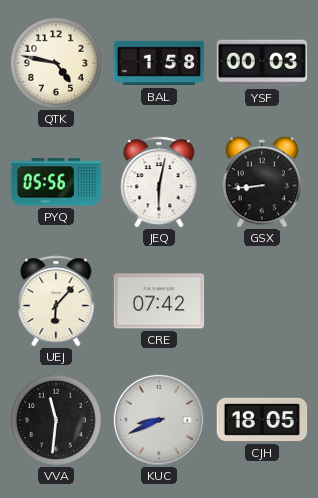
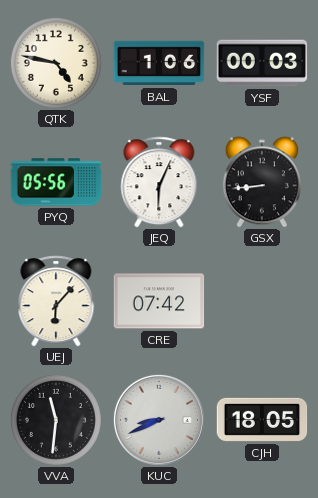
BAL: 1:58 -> 1:06
JEQ: 6:02 -> 6:04
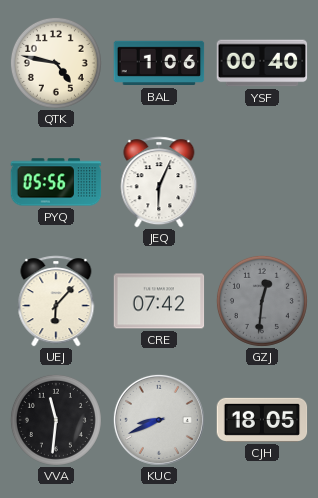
YSF: 00:03 -> 00:40
GSX: 8:44 -> none
GZJ: none -> 12:31
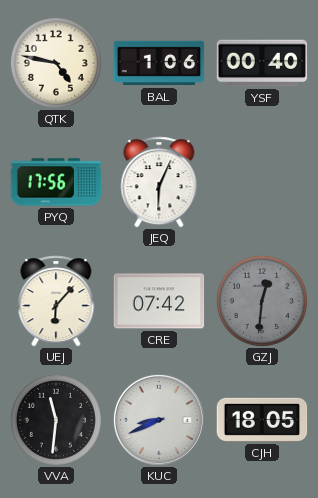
PYQ: 05:56 -> 17:56
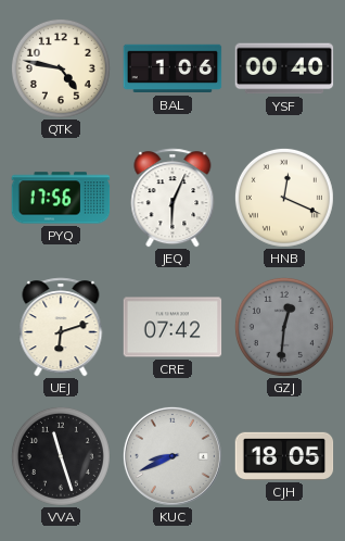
HNB: none -> 12:19
UEJ: 6:07 -> 6:12
VVA: 11:31 -> 11:27
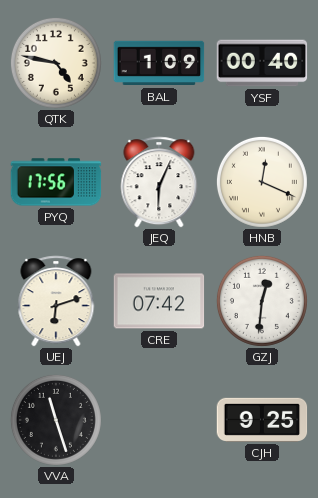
BAL: 1:06 -> 1:09
GZJ dial: grey -> white
KUC: 8:41 -> none
CJH: 18:05 -> 9:25
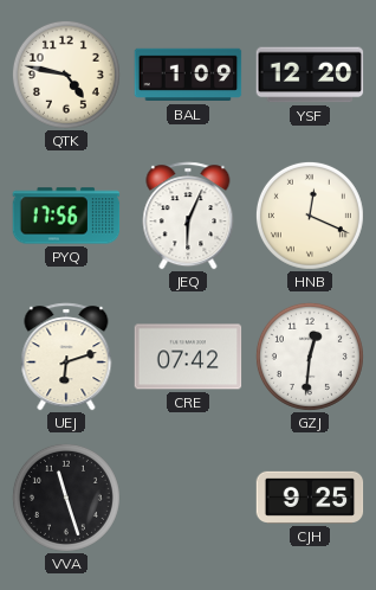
YSF: 00:40 -> 12:20
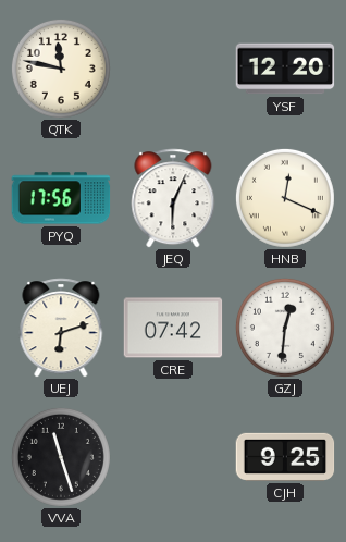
QTK: 4:47 -> 11:47
BAL: 1:09 -> none
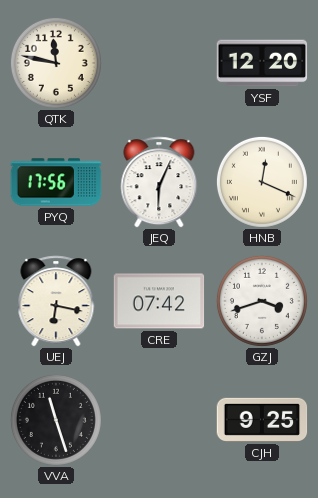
UEJ: 6:12 -> 6:17
GZJ: 12:31 -> 3:42
